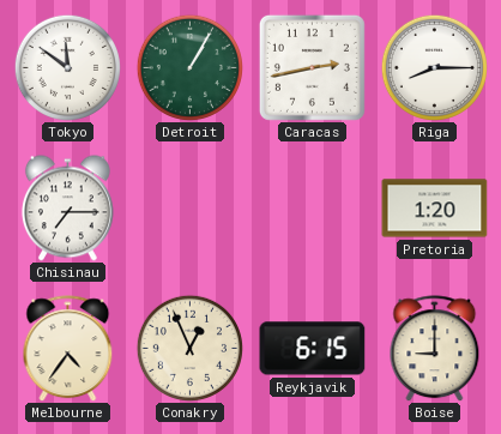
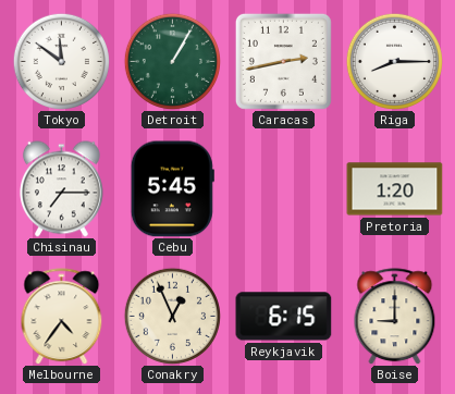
Cebu: none -> 5:45
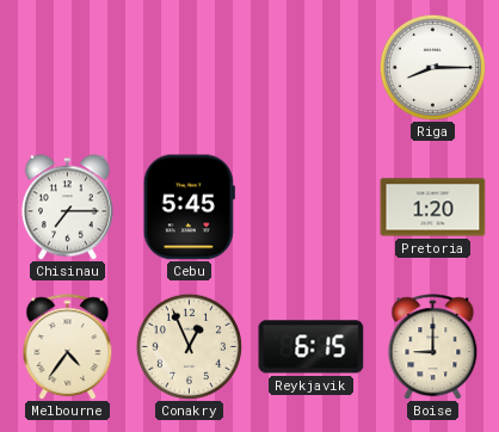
Tokyo: 11:51 -> none
Detroit: 1:05 -> none
Caracas: 2:43 -> none
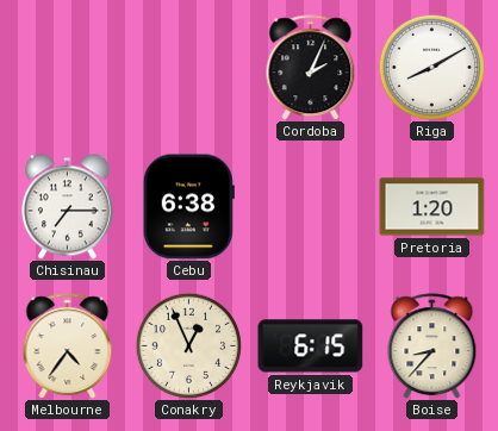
Cordoba: none -> 2:04
Riga: 8:15 -> 8:10
Cebu: 5:45 -> 6:38
Boise: 9:00 -> 8:37
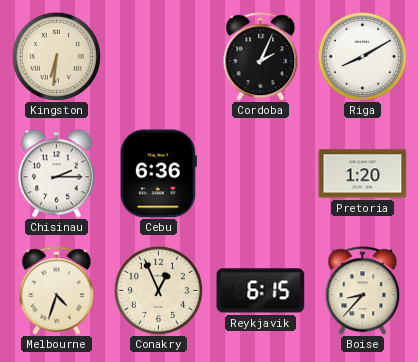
Kingston: none -> 6:31
Chisinau: 7:15 -> 2:15
Cebu: 6:38 -> 6:36
Melbourne: 4:36 -> 4:33
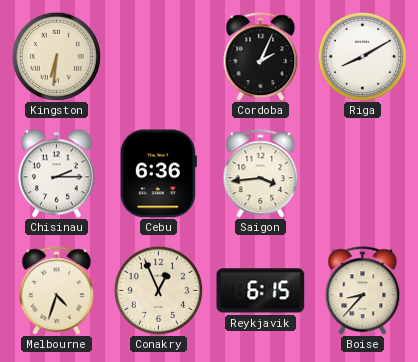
Saigon: none -> 3:44
Pretoria: 1:20 -> none
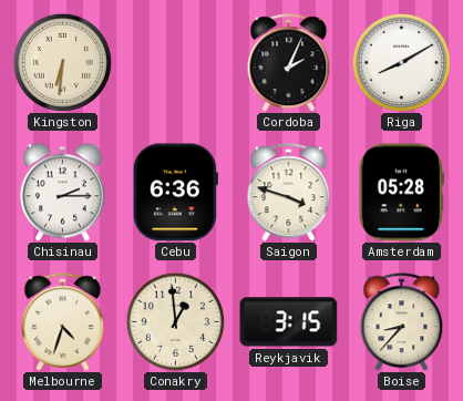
Saigon: 3:44 -> 3:48
Amsterdam: none -> 05:28
Conakry: 12:56 -> 12:59
Reykjavik: 6:15 -> 3:15
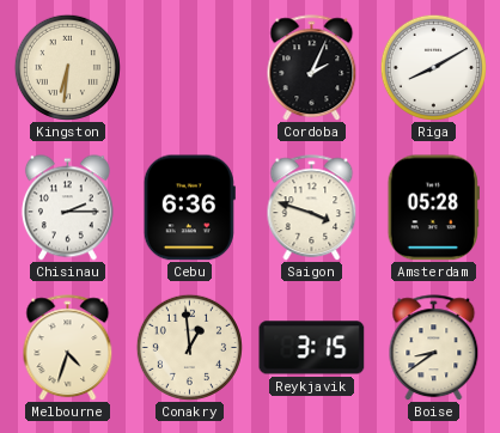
Boise: 8:37 -> 8:39
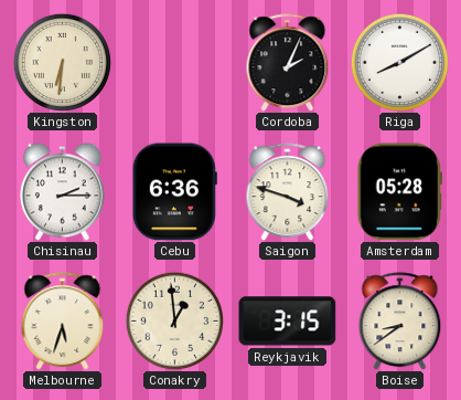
Melbourne: 4:33 -> 5:33
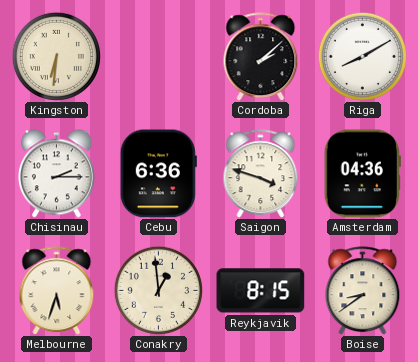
Cordoba: 2:04 -> 2:08
Amsterdam: 05:28 -> 04:36
Reykjavik: 3:15 -> 8:15
